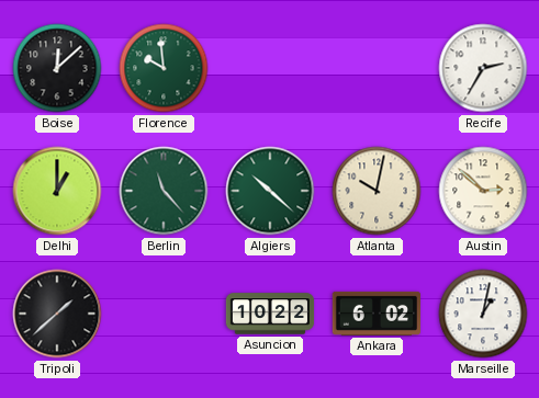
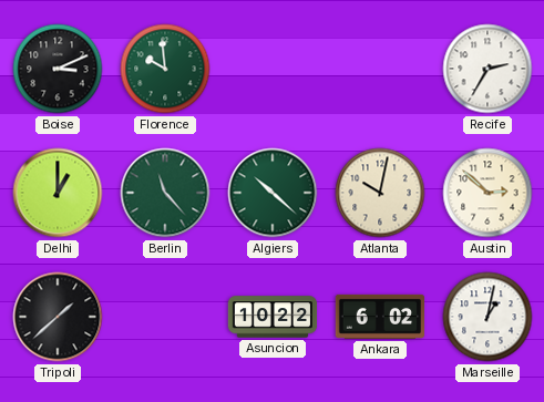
Boise: 12:08 -> 3:11
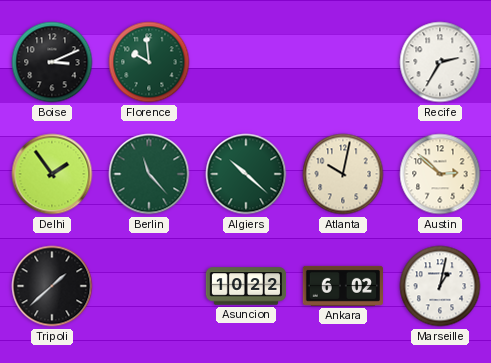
Delhi: 1:00 -> 1:54
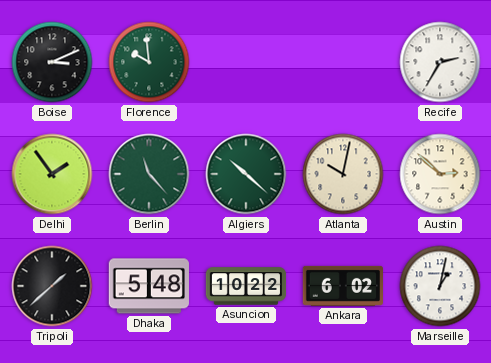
Dhaka: none -> 5:48
